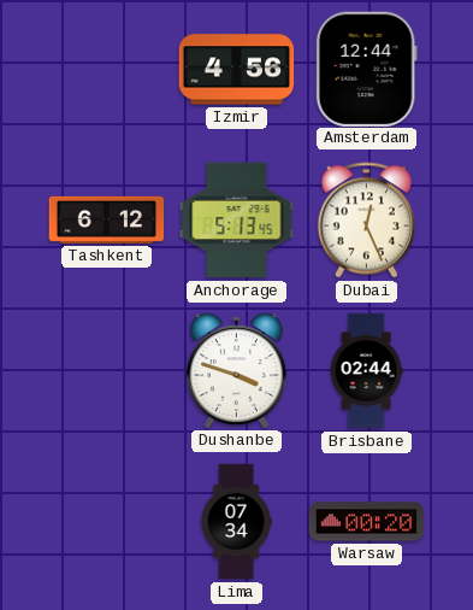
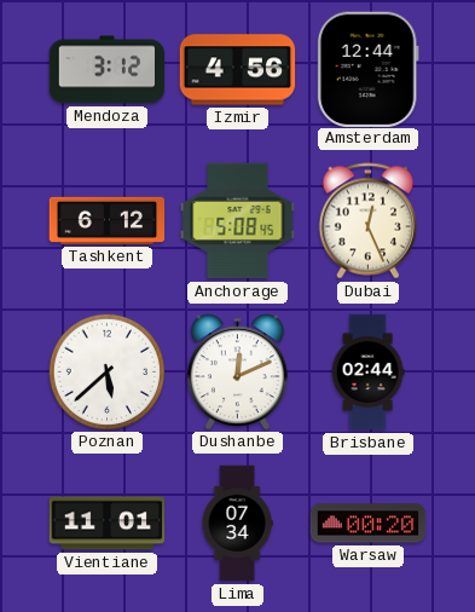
Mendoza: none -> 3:12
Anchorage: 5:13 -> 5:08
Poznan: none -> 5:38
Dushanbe: 3:48 -> 12:11
Vientiane: none -> 11:01
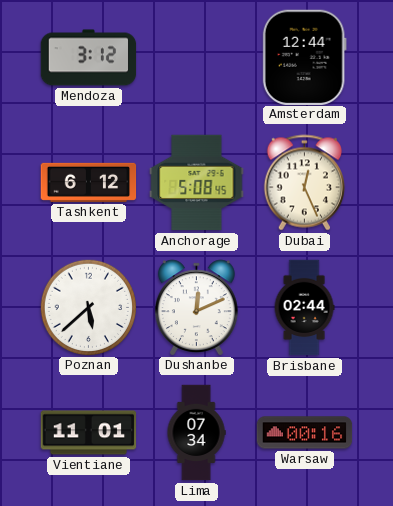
Izmir: 4:56 -> none
Warsaw: 00:20 -> 00:16
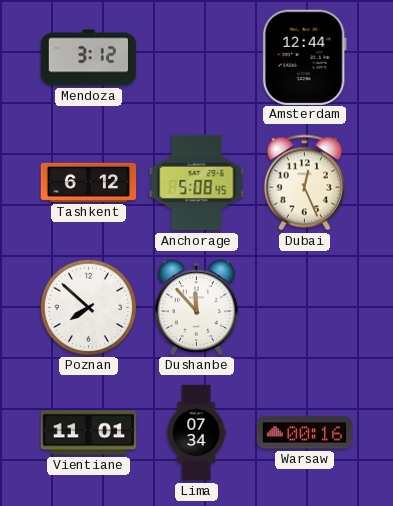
Poznan: 5:38 -> 7:52
Dushanbe: 12:11 -> 11:53
Brisbane: 02:44 -> none
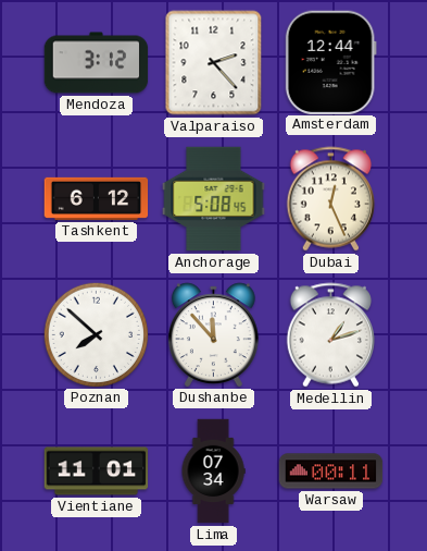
Valparaiso: none -> 2:23
Medellin: none -> 1:12
Warsaw: 00:16 -> 00:11
